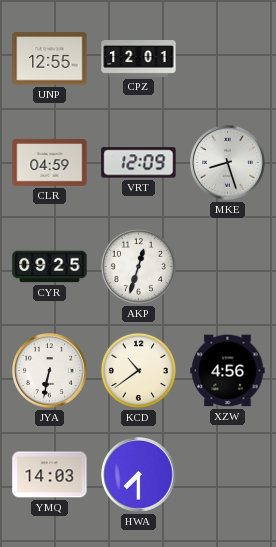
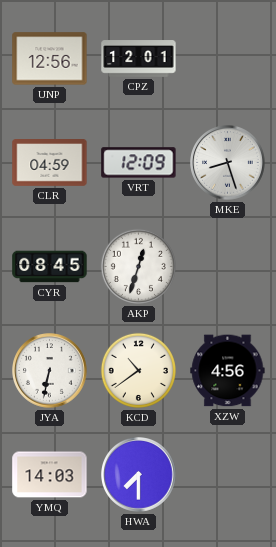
UNP: 12:55 -> 12:56
CYR: 09:25 -> 08:45
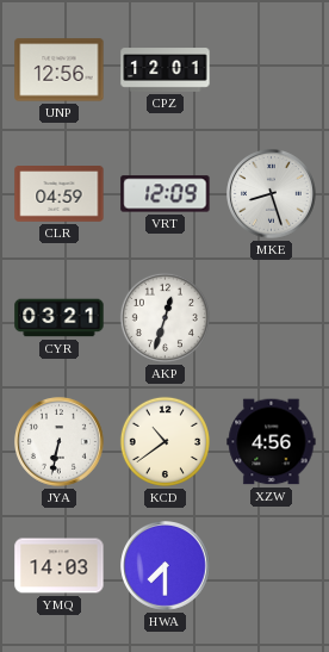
CYR: 08:45 -> 03:21
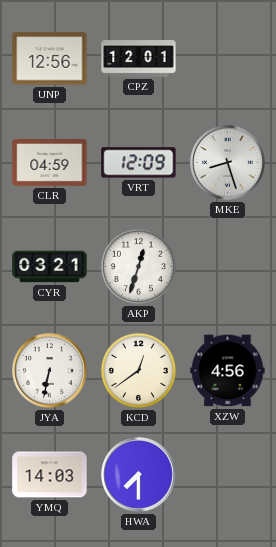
KCD: 10:39 -> 12:39
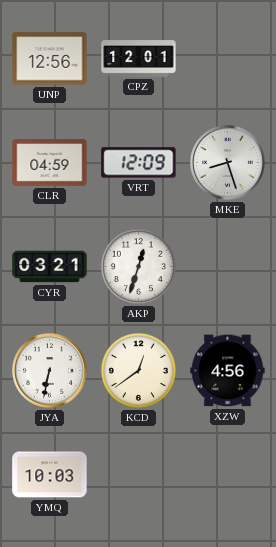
YMQ: 14:03 -> 10:03
HWA: 7:30 -> none
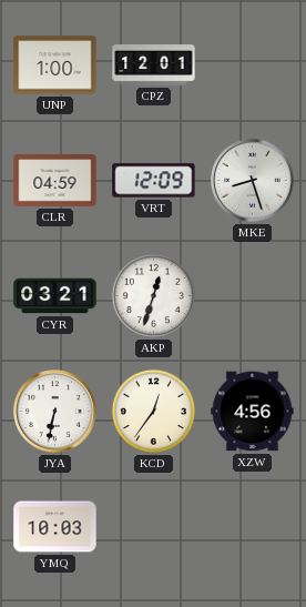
UNP: 12:56 -> 1:00
KCD: 12:39 -> 12:36
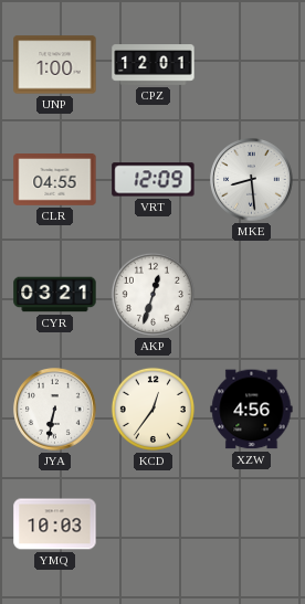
CLR: 04:59 -> 04:55
MKE: 8:27 -> 8:29
